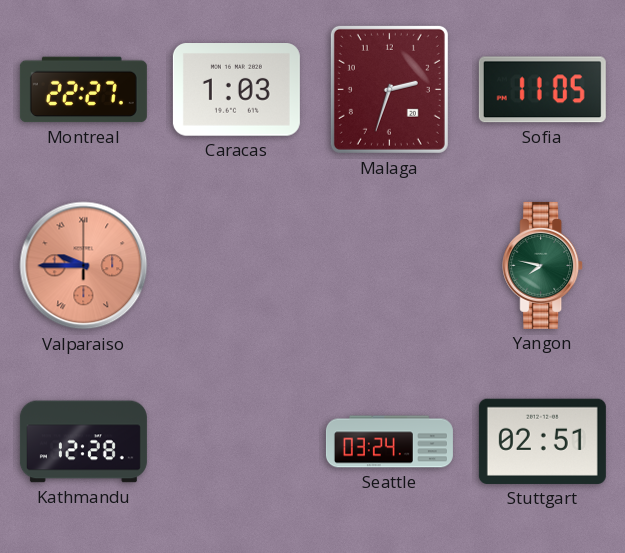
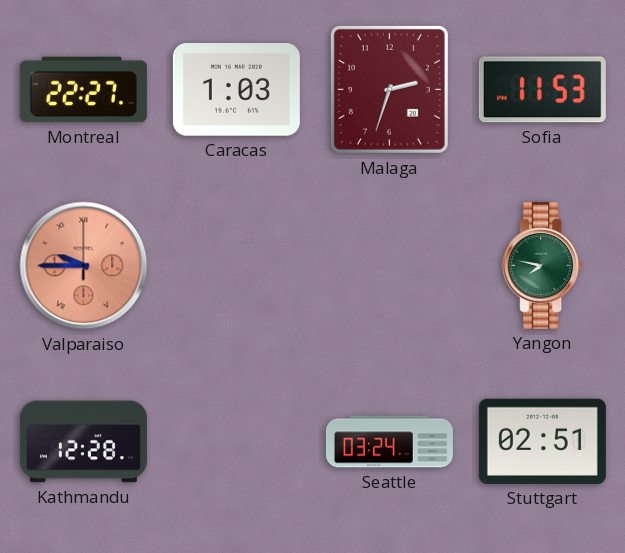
Sofia: 11:05 -> 11:53
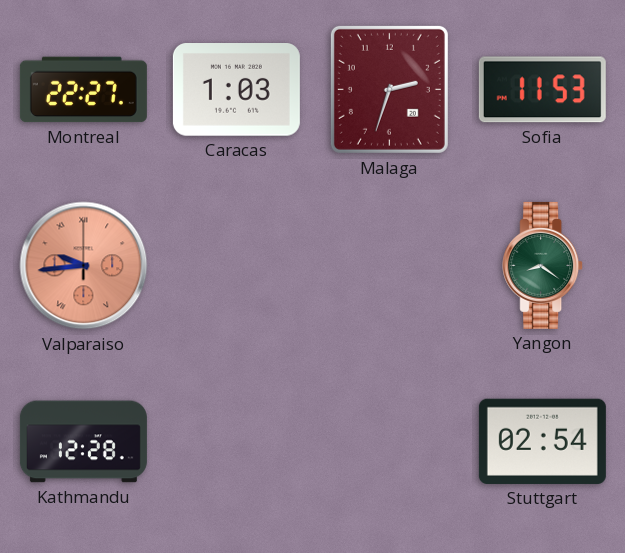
Valparaiso: 9:45 -> 9:44
Yangon: 7:47 -> 8:21
Seattle: 03:24 -> none
Stuttgart: 02:51 -> 02:54
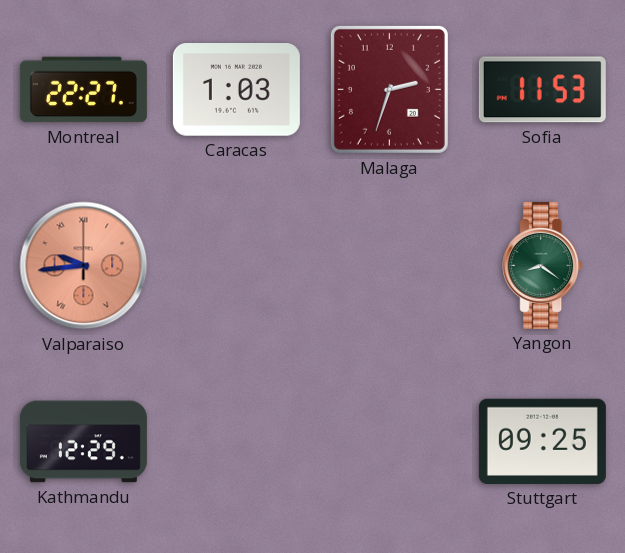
Kathmandu: 12:28 -> 12:29
Stuttgart: 02:54 -> 09:25
